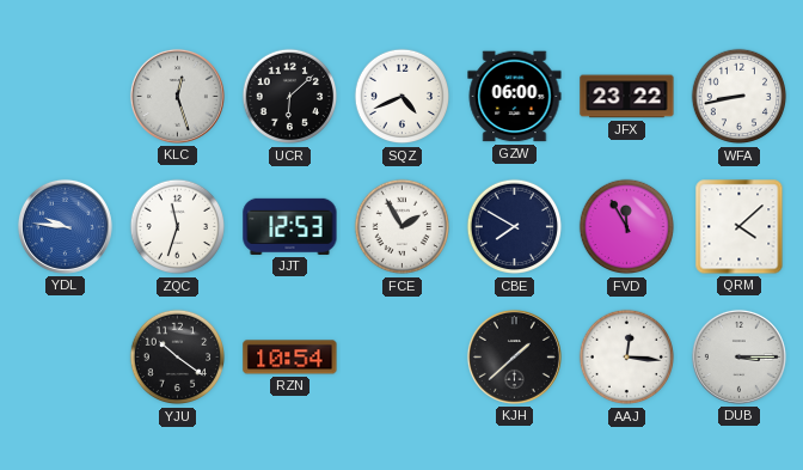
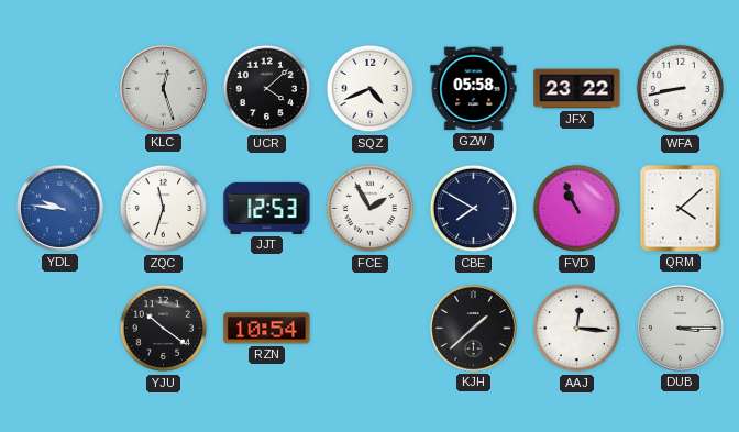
UCR: 6:08 -> 4:08
GZW: 06:00 -> 05:58
FVD: 11:55 -> 10:56
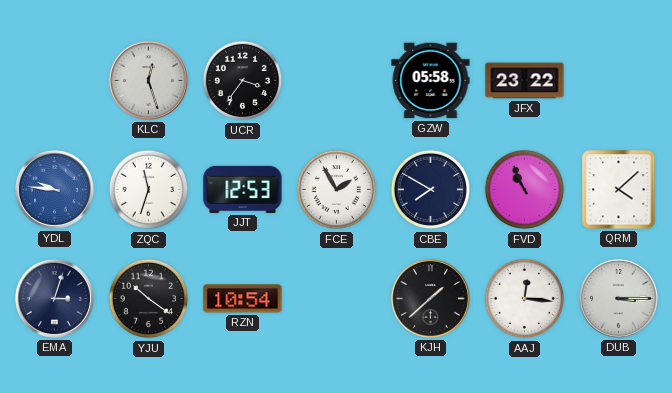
UCR: 4:08 -> 3:36
SQZ: 4:41 -> none
WFA: 8:43 -> none
EMA: none -> 3:03
